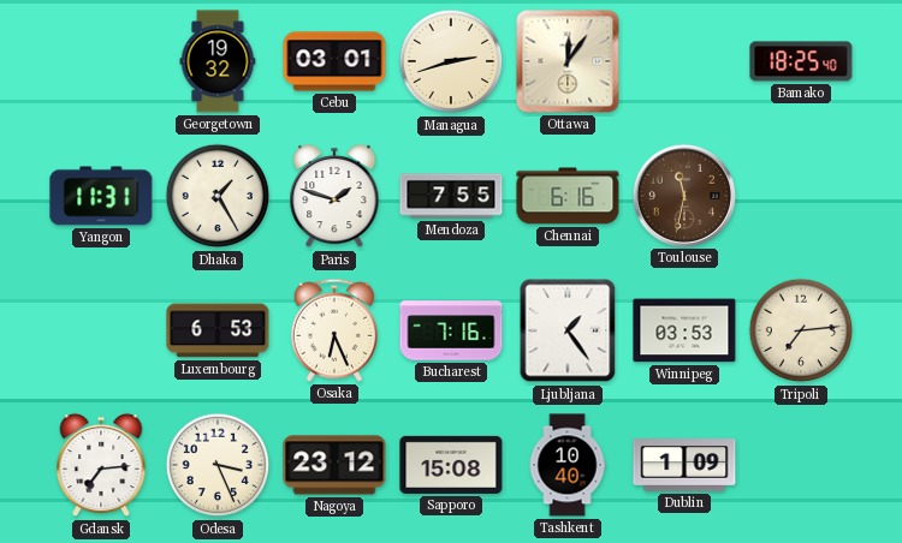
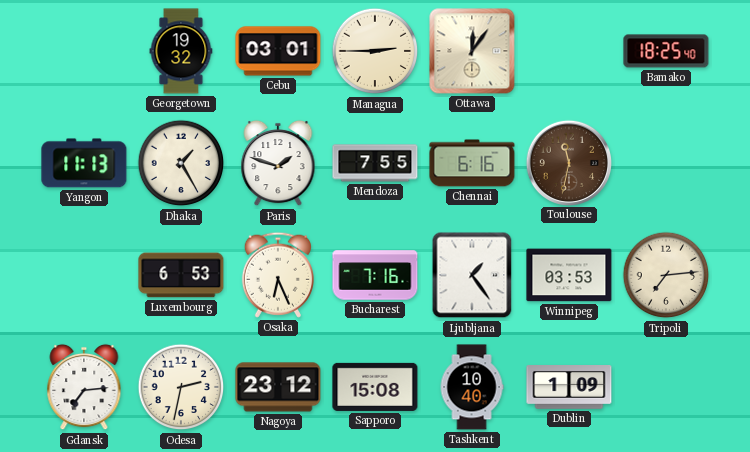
Managua: 2:42 -> 2:45
Yangon: 11:31 -> 11:13
Odesa: 3:26 -> 2:32
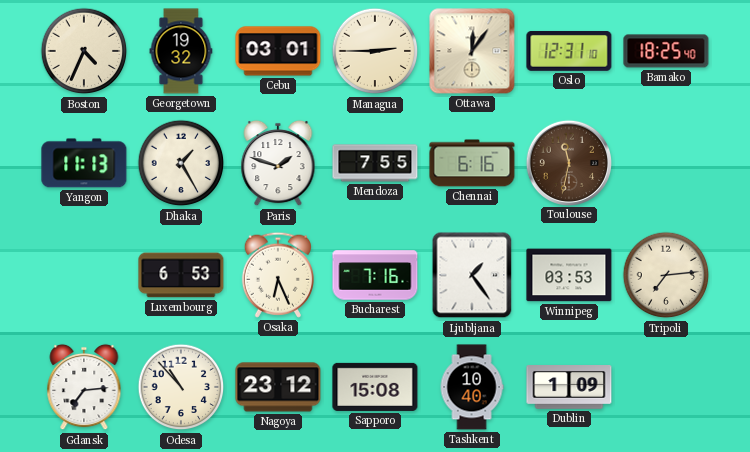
Boston: none -> 4:34
Oslo: none -> 12:31
Odesa: 2:32 -> 10:53
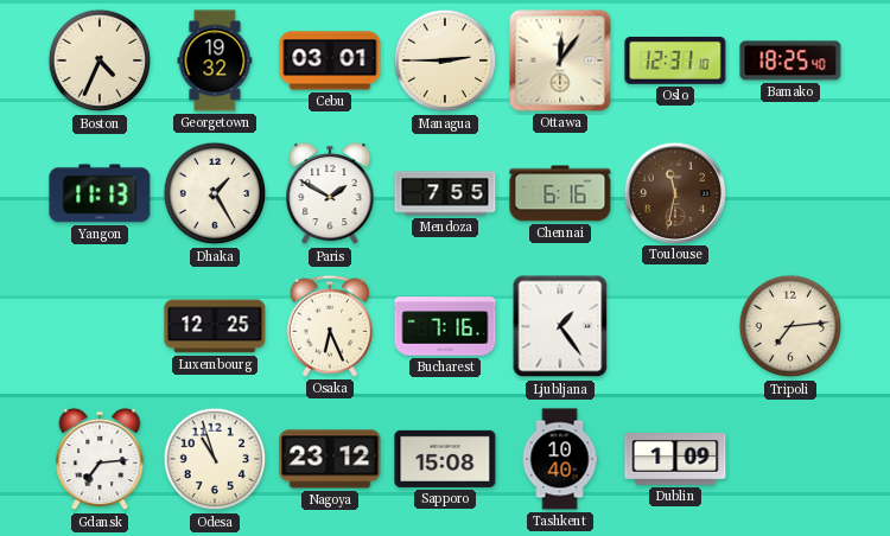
Paris: 1:48 -> 1:50
Luxembourg: 6:53 -> 12:25
Winnipeg: 03:53 -> none
Odesa: 10:53 -> 10:57
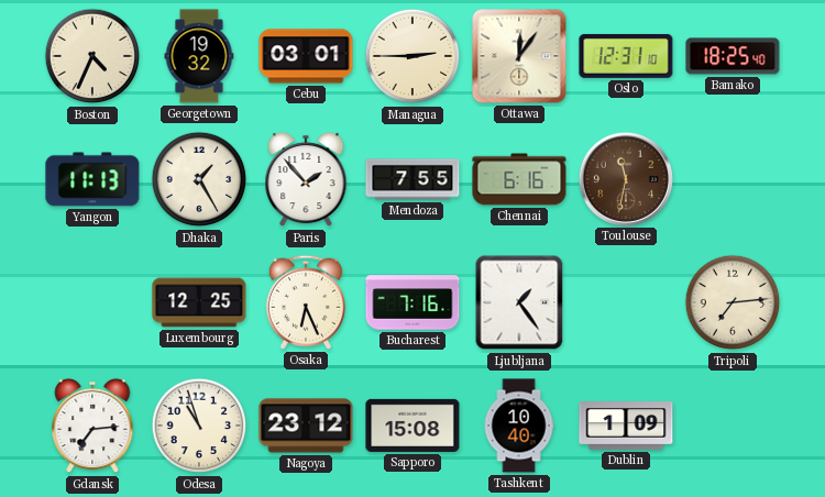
Paris: 1:50 -> 1:53
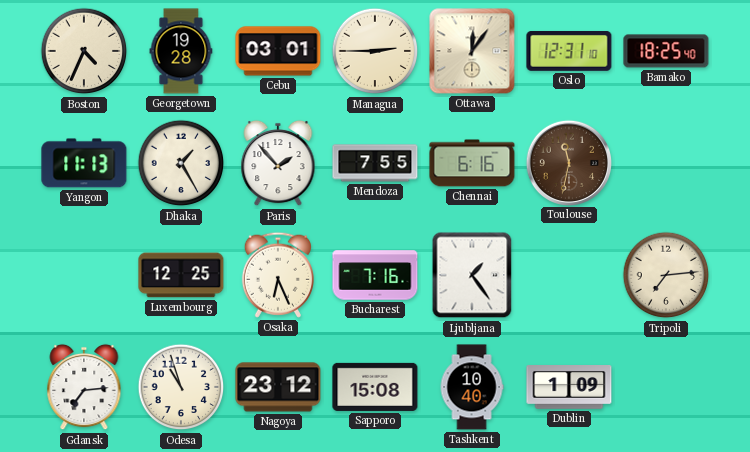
Georgetown: 19:32 -> 19:28
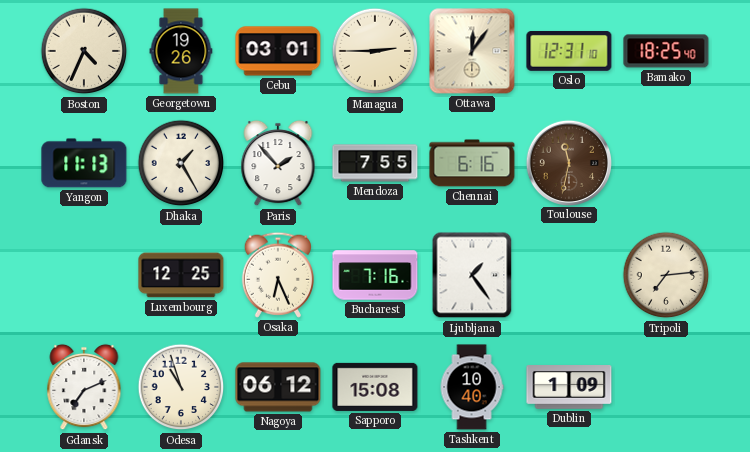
Georgetown: 19:28 -> 19:26
Gdansk: 7:14 -> 7:11
Nagoya: 23:12 -> 06:12
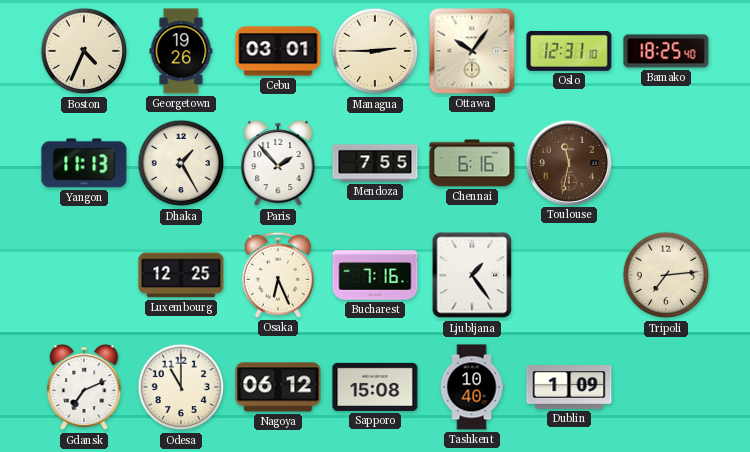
Ottawa: 12:06 -> 10:06
Odesa: 10:57 -> 11:00
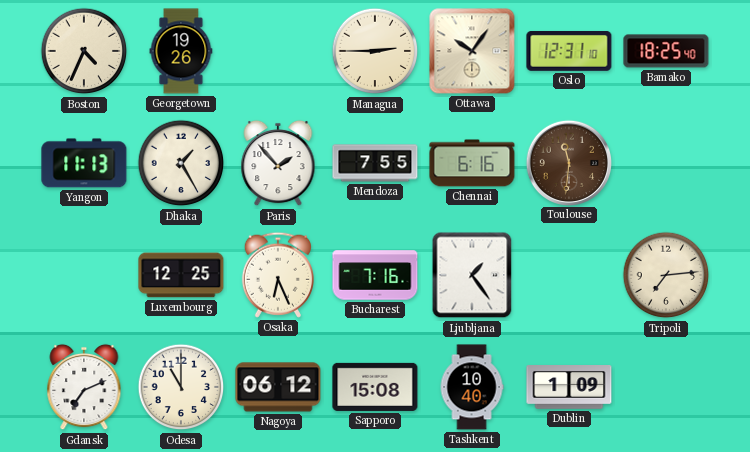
Cebu: 03:01 -> none
Toulouse: 11:32 -> 11:31
